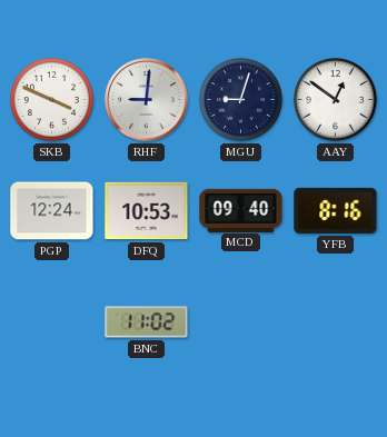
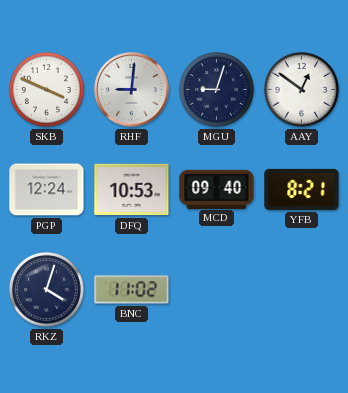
YFB: 8:16 -> 8:21
RKZ: none -> 4:03
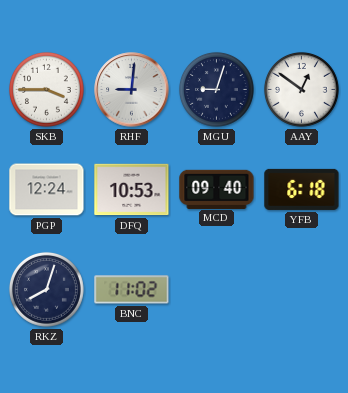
SKB: 3:49 -> 3:45
YFB: 8:21 -> 6:18
RKZ: 4:03 -> 8:03
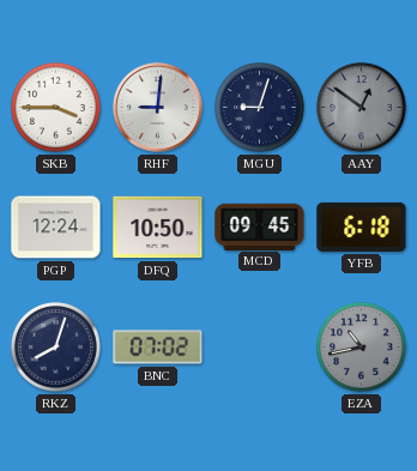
AAY dial: white -> grey
DFQ: 10:53 -> 10:50
MCD: 09:40 -> 09:45
BNC: 11:02 -> 07:02
EZA: none -> 10:43
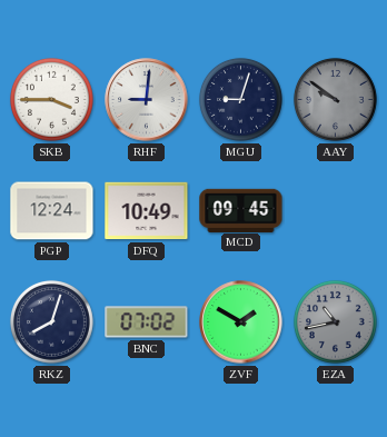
AAY: 12:51 -> 9:51
DFQ: 10:50 -> 10:49
YFB: 6:18 -> none
ZVF: none -> 1:50
